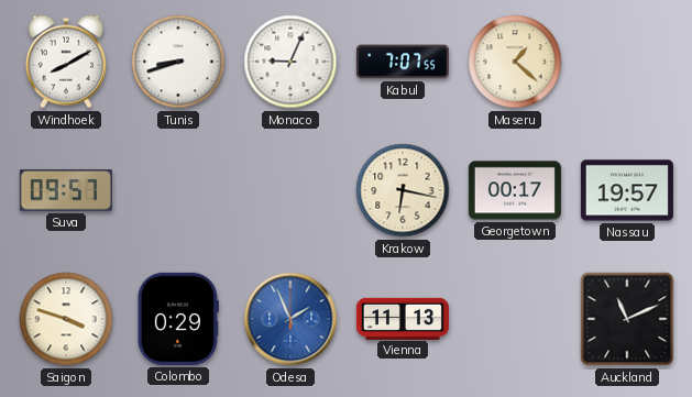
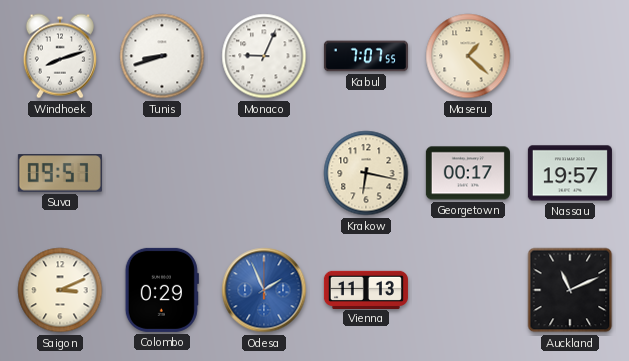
Windhoek: 8:10 -> 8:12
Saigon: 3:48 -> 3:11
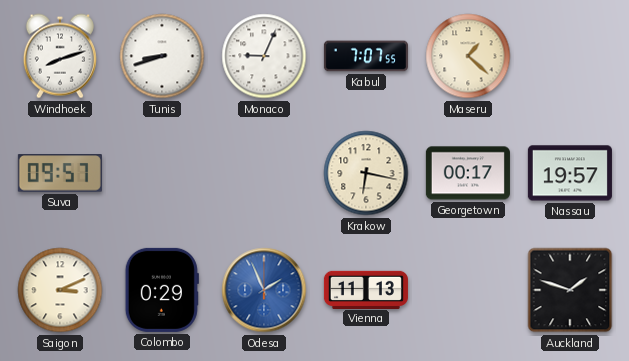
Auckland: 11:11 -> 1:48
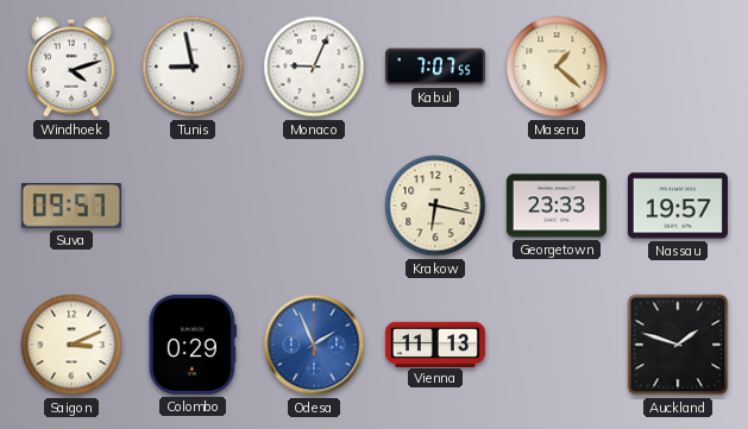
Windhoek: 8:12 -> 4:12
Tunis: 8:42 -> 8:58
Georgetown: 00:17 -> 23:33
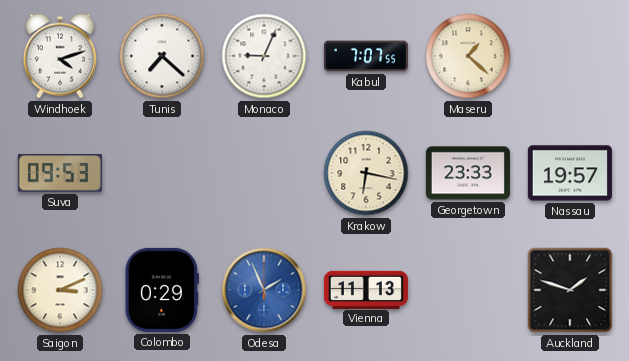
Tunis: 8:58 -> 7:22
Suva: 09:57 -> 09:53
